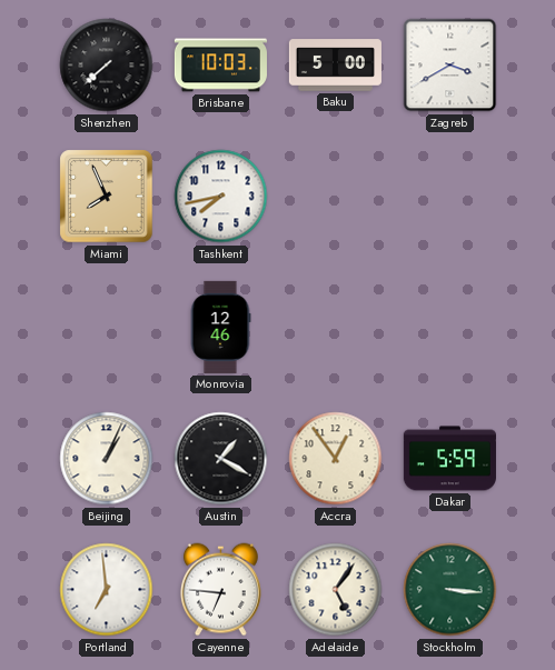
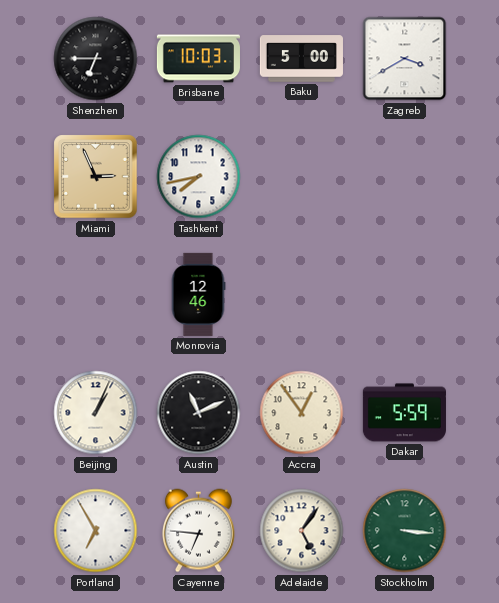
Shenzhen: 7:38 -> 6:45
Miami: 7:56 -> 2:56
Austin: 1:20 -> 11:11
Portland: 6:59 -> 6:55
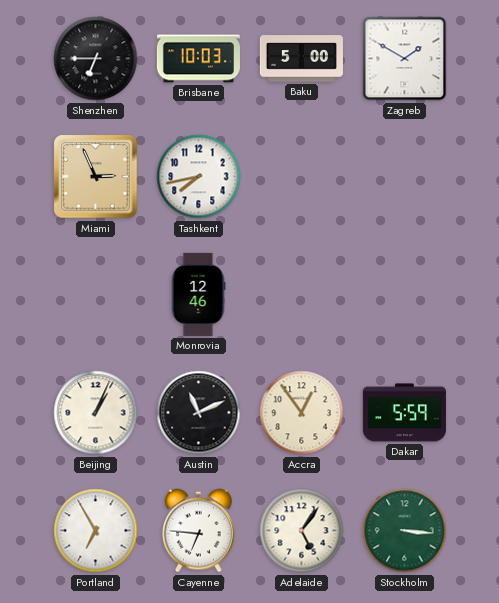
Zagreb: 3:40 -> 1:50
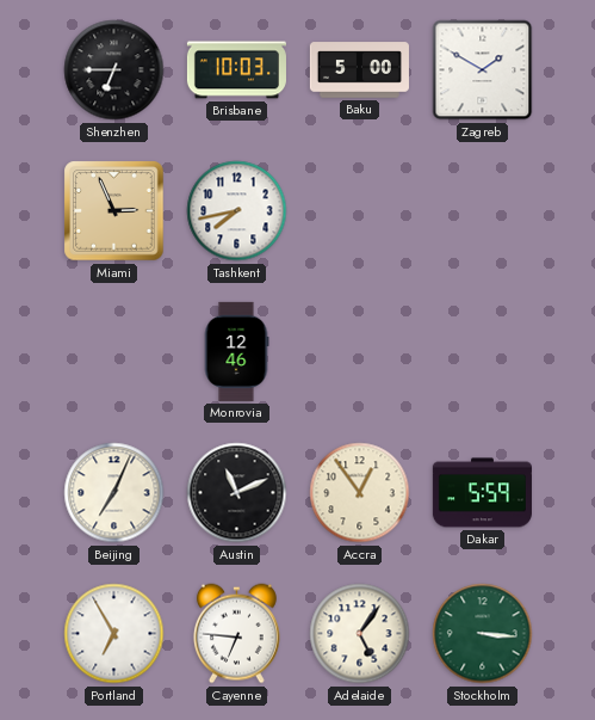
Beijing: 1:04 -> 7:04
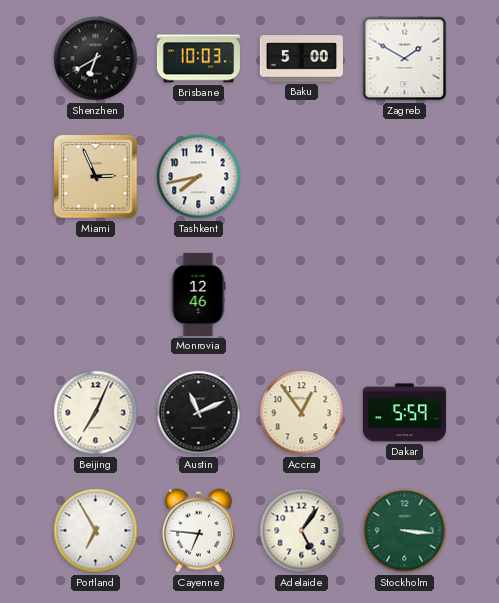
Shenzhen: 6:45 -> 6:40
